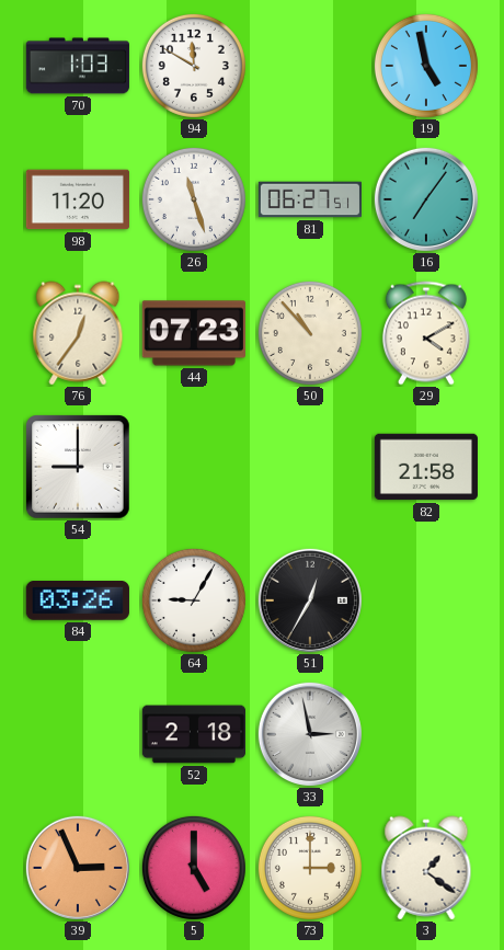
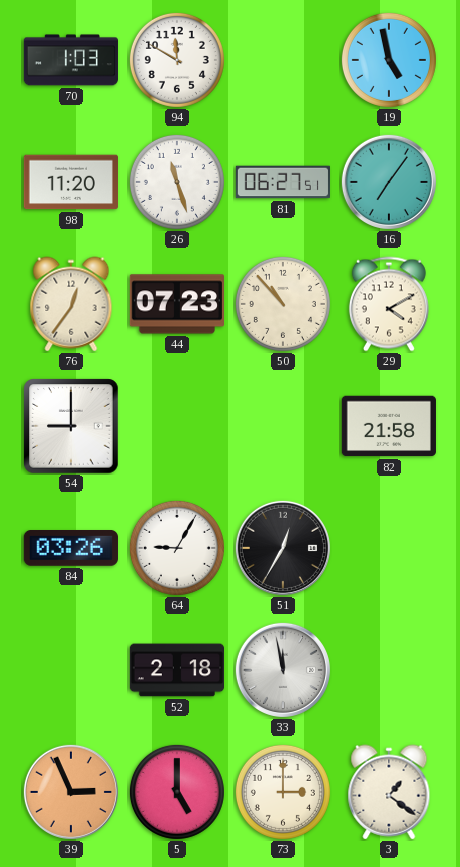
33: 2:58 -> 11:58
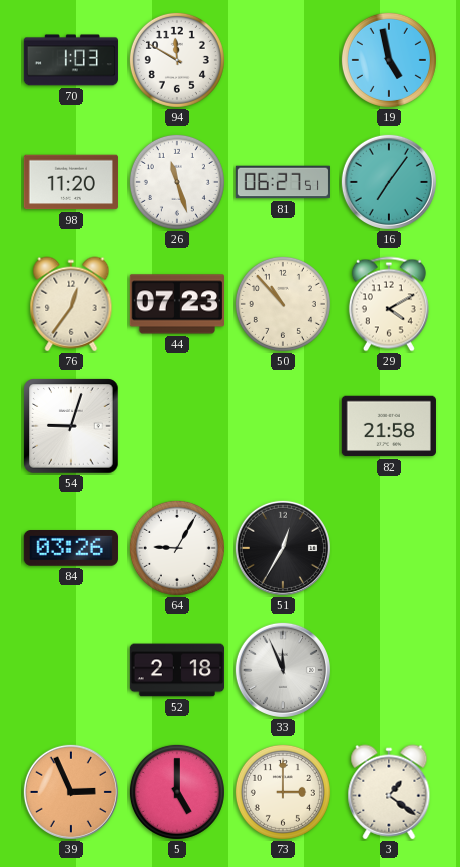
54: 9:00 -> 9:03
33: 11:58 -> 11:56
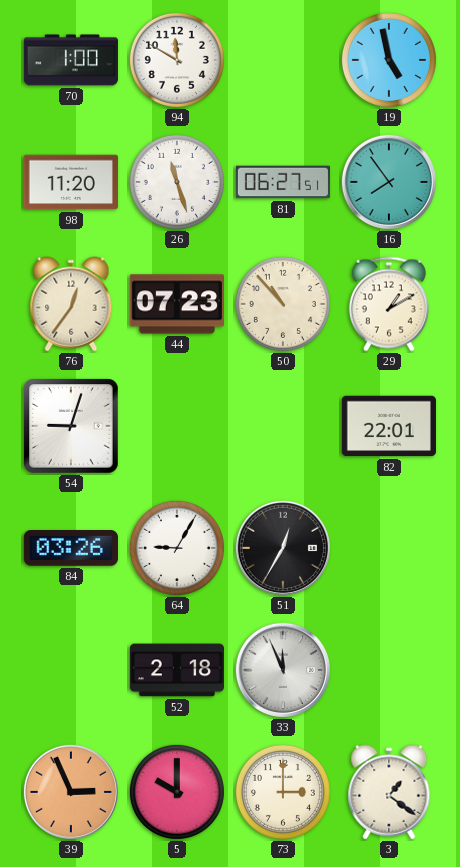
70: 1:03 -> 1:00
16: 7:06 -> 7:54
29: 4:10 -> 1:10
82: 21:58 -> 22:01
5: 5:00 -> 10:00
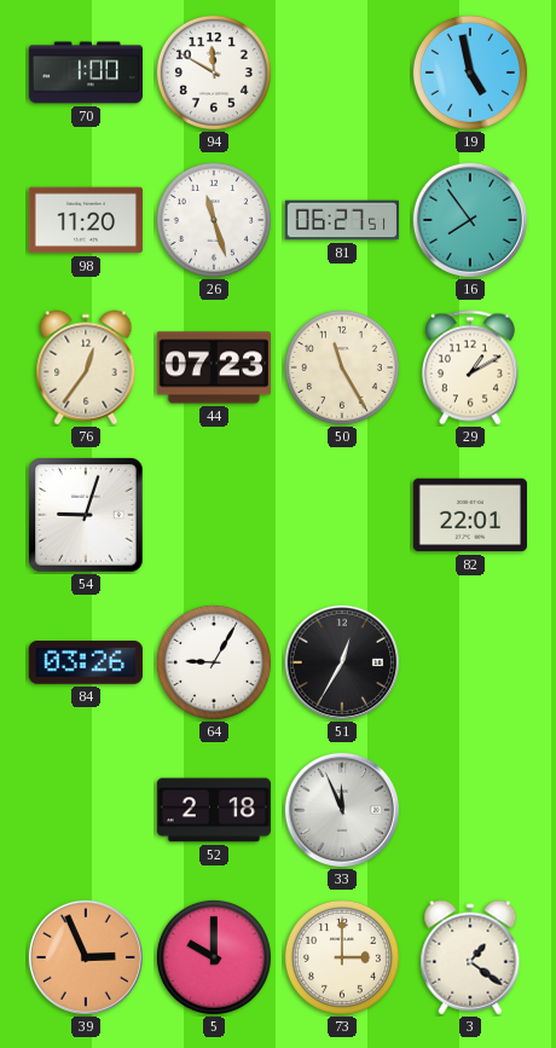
50: 10:53 -> 11:25
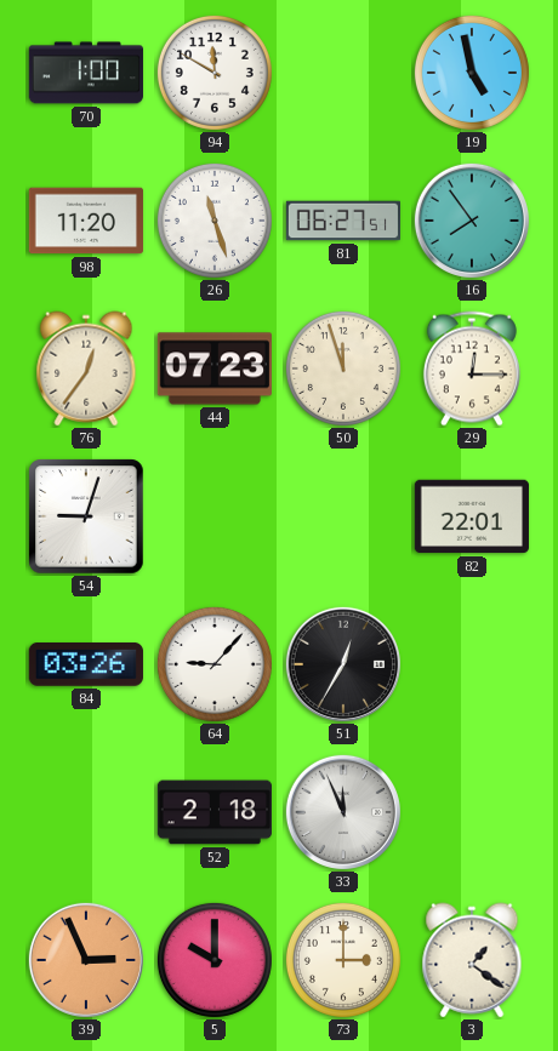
50: 11:25 -> 11:57
29: 1:10 -> 12:15
64: 9:05 -> 9:07
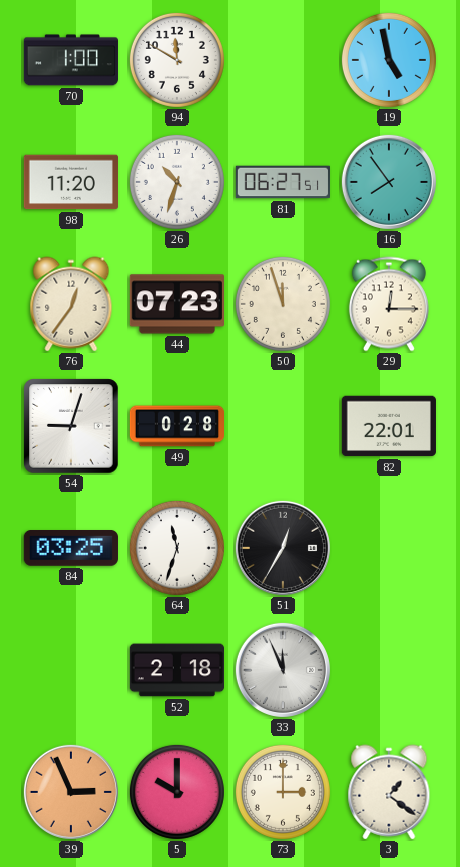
26: 11:27 -> 10:33
49: none -> 0:28
84: 03:26 -> 03:25
64: 9:07 -> 11:33
